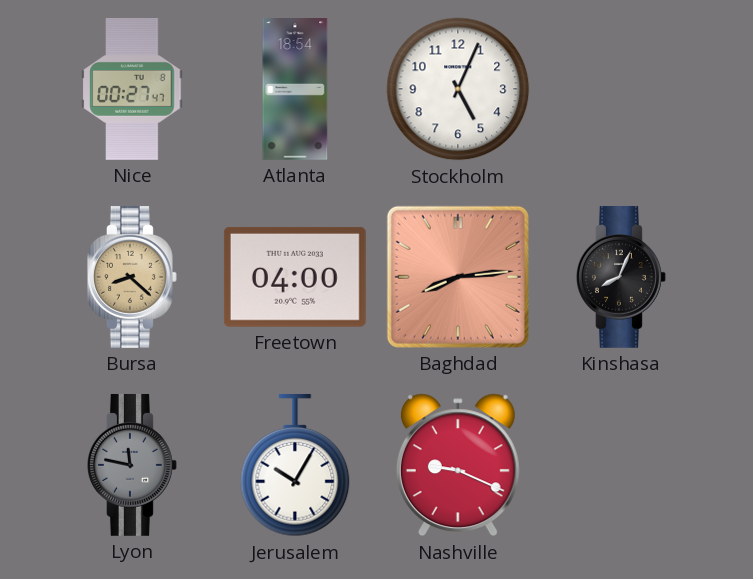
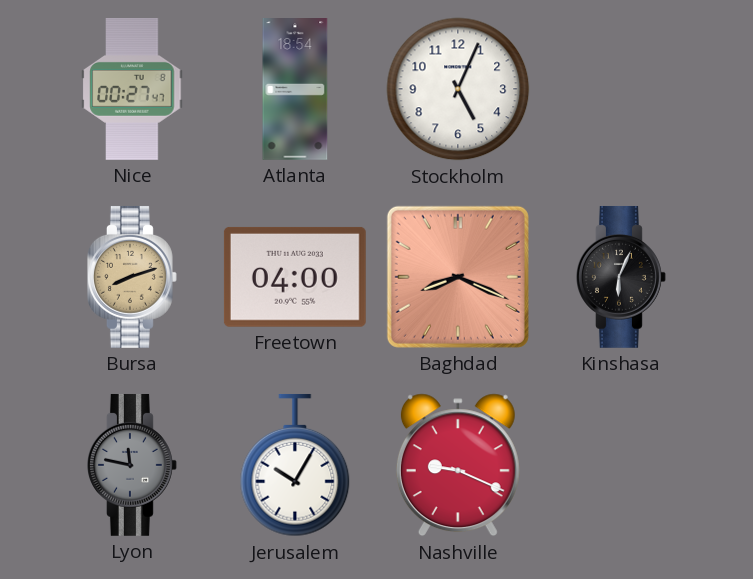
Bursa: 8:22 -> 8:12
Baghdad: 8:14 -> 8:19
Kinshasa: 8:04 -> 6:04
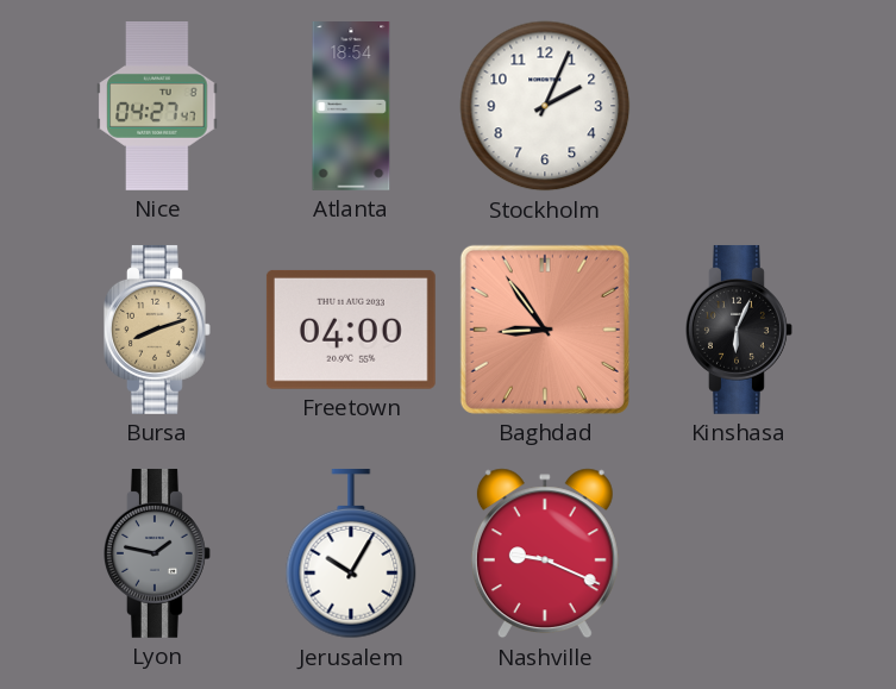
Nice: 00:27 -> 04:27
Stockholm: 5:04 -> 2:04
Baghdad: 8:19 -> 8:54
Lyon: 11:47 -> 1:47
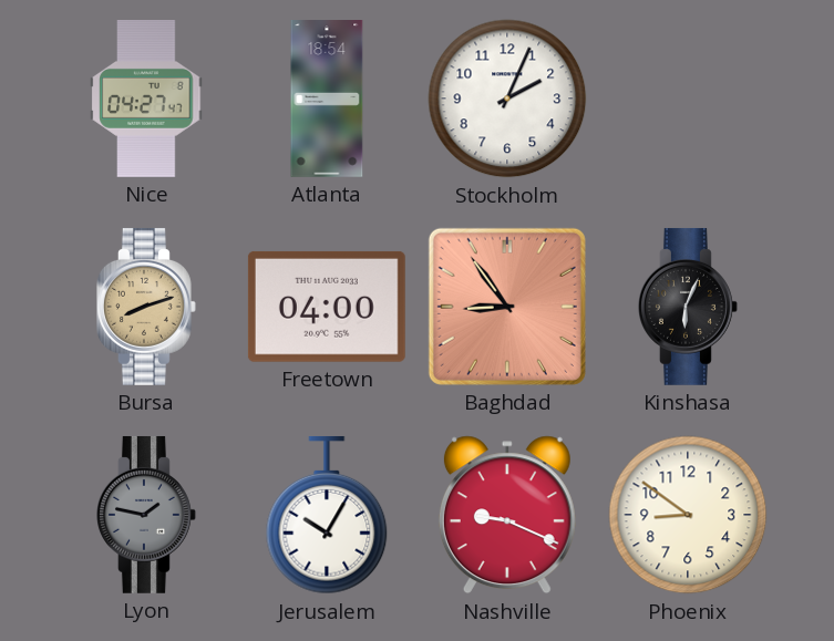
Phoenix: none -> 8:51
